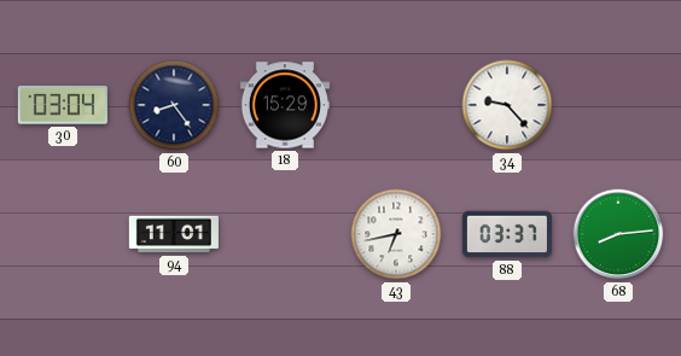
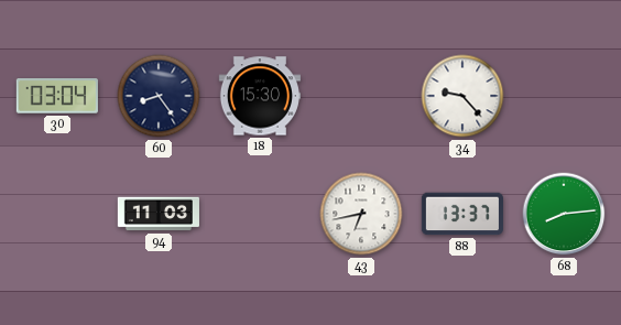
18: 15:29 -> 15:30
94: 11:01 -> 11:03
88: 03:37 -> 13:37
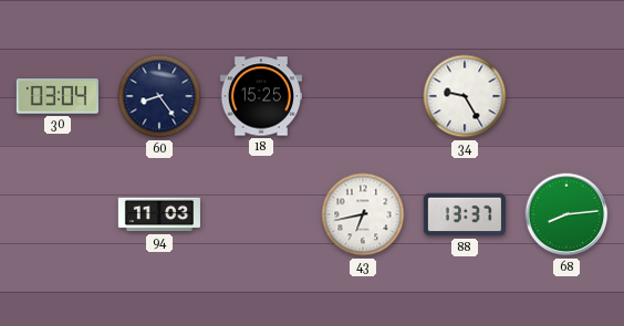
18: 15:30 -> 15:25
34: 9:23 -> 9:25
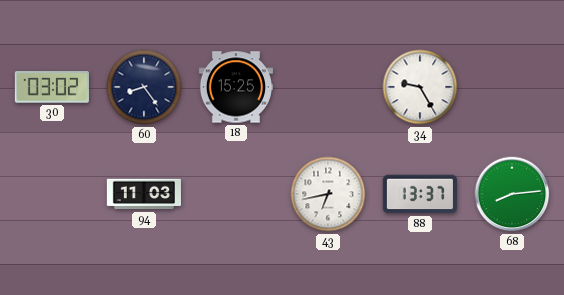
30: 03:04 -> 03:02
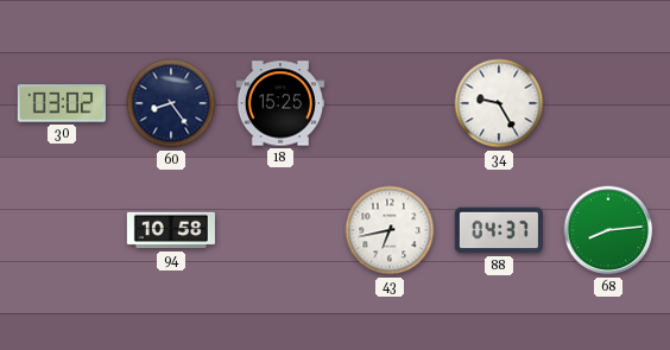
94: 11:03 -> 10:58
88: 13:37 -> 04:37
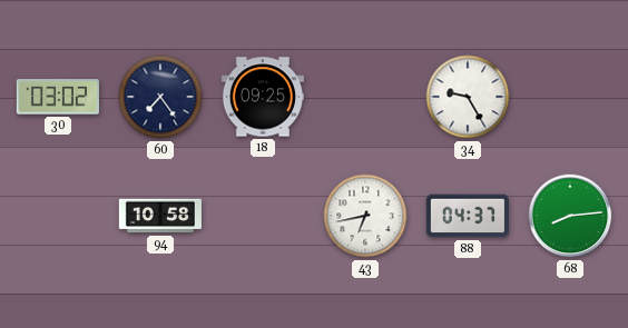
60: 8:24 -> 7:24
18: 15:25 -> 09:25
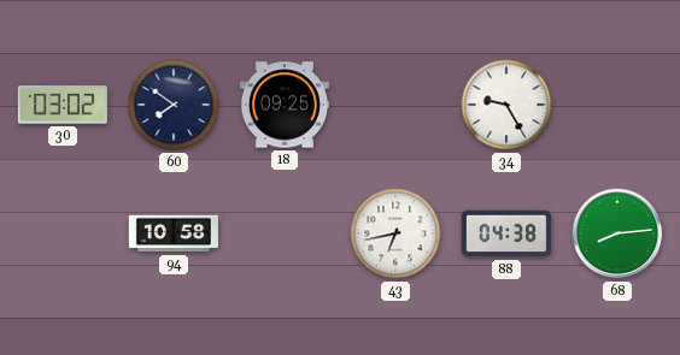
60: 7:24 -> 7:51
88: 04:37 -> 04:38
